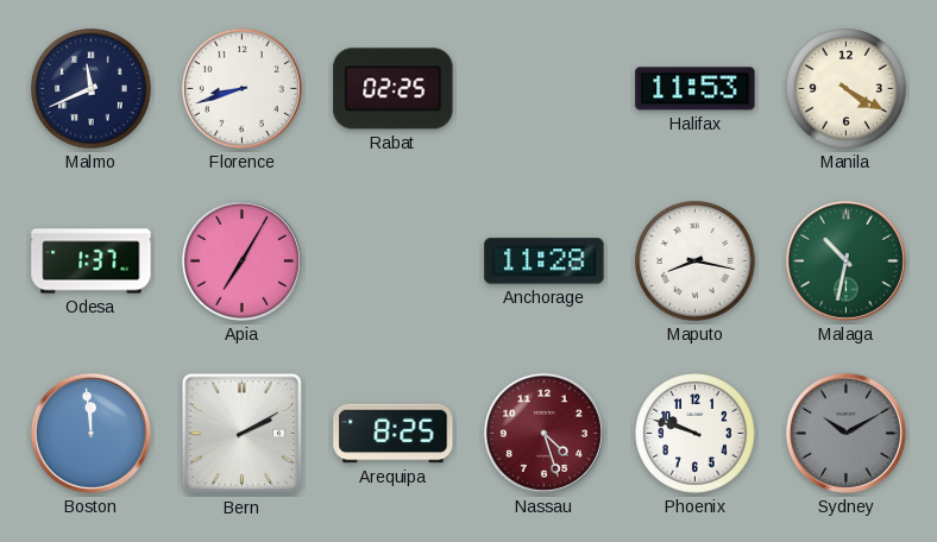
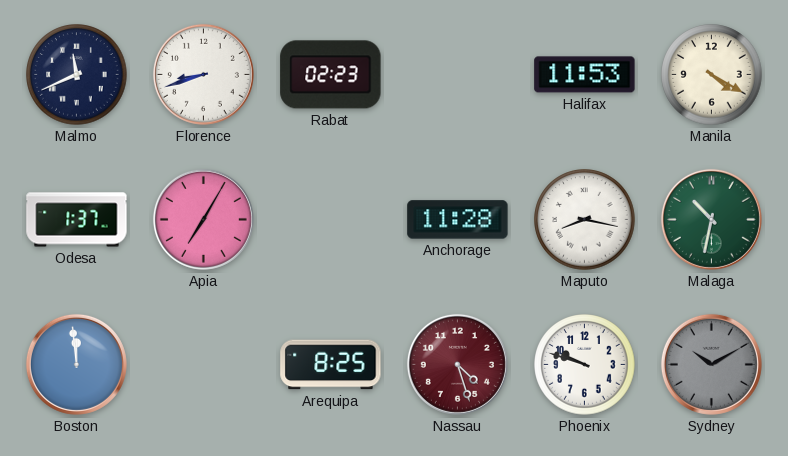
Rabat: 02:25 -> 02:23
Bern: 2:10 -> none
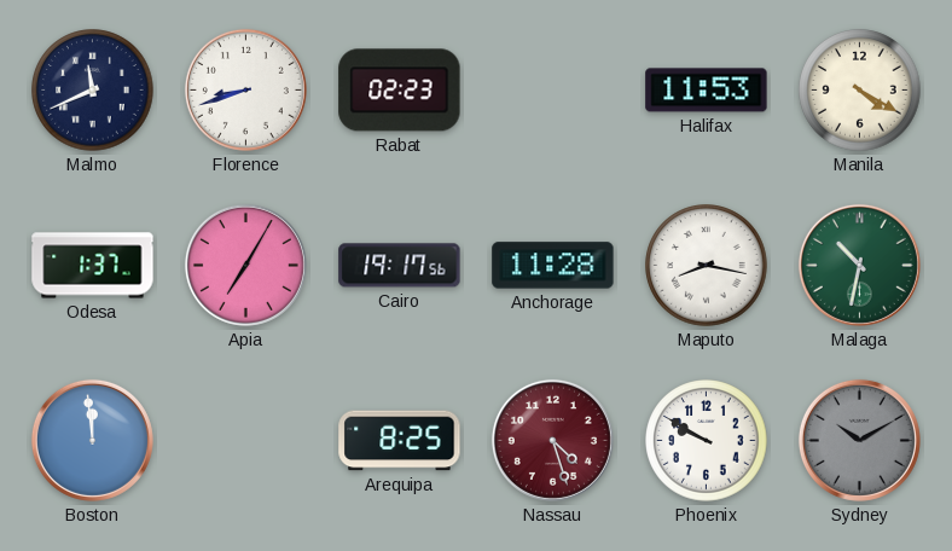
Cairo: none -> 19:17
Phoenix: 9:48 -> 9:50
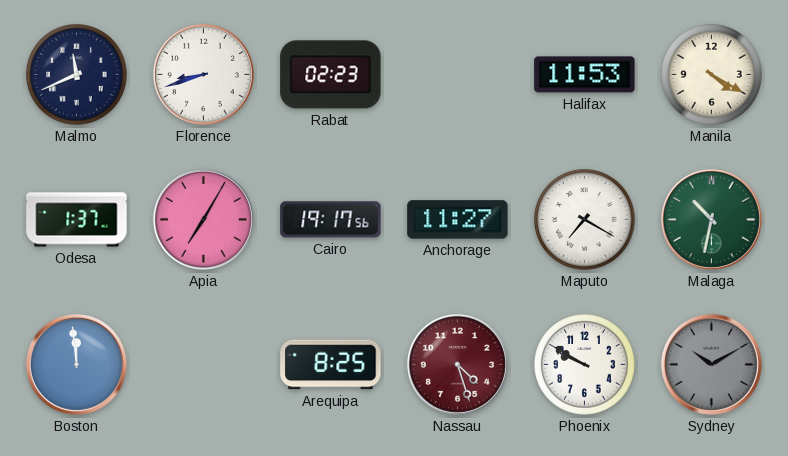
Anchorage: 11:28 -> 11:27
Maputo: 8:17 -> 7:20
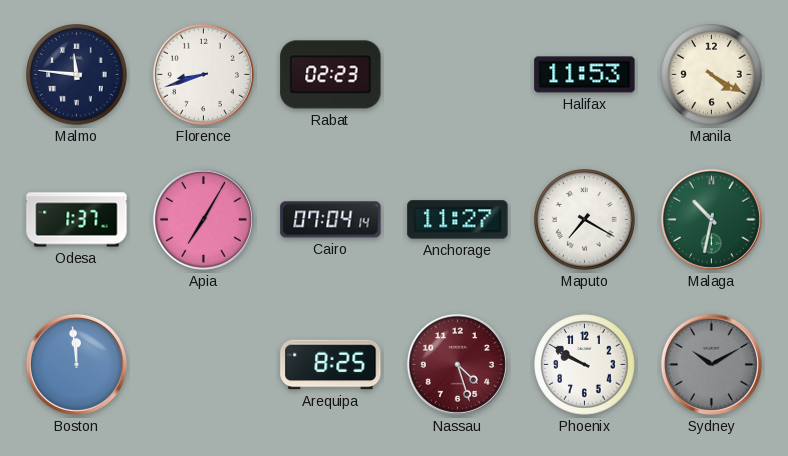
Malmo: 11:41 -> 11:46
Cairo: 19:17 -> 07:04
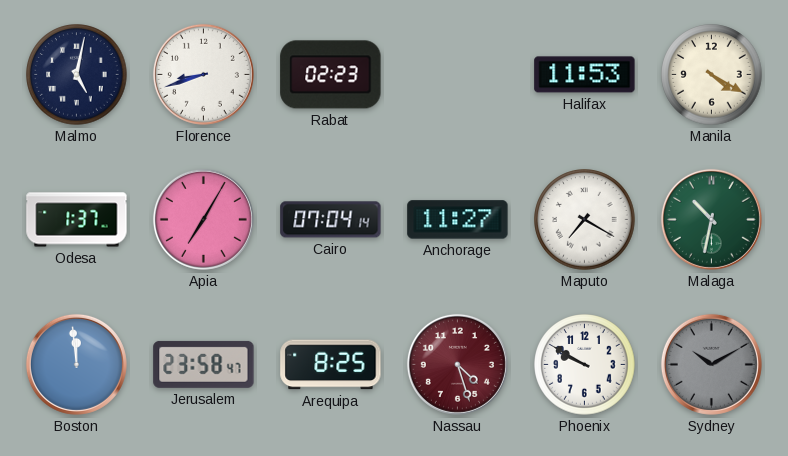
Malmo: 11:46 -> 5:02
Jerusalem: none -> 23:58
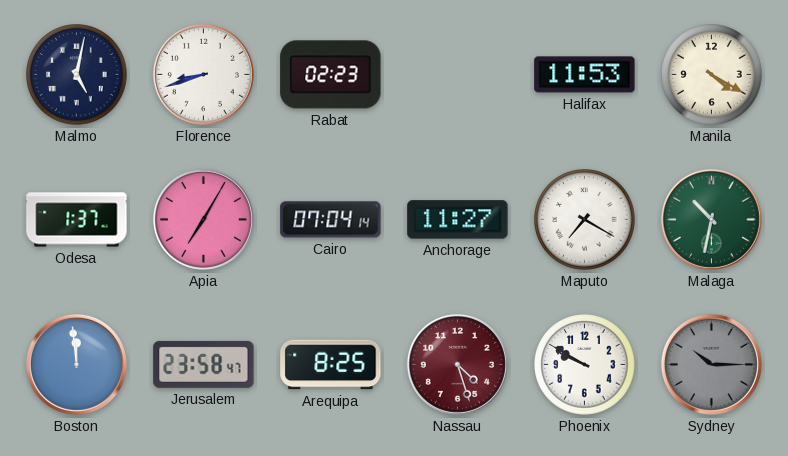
Sydney: 10:10 -> 10:15
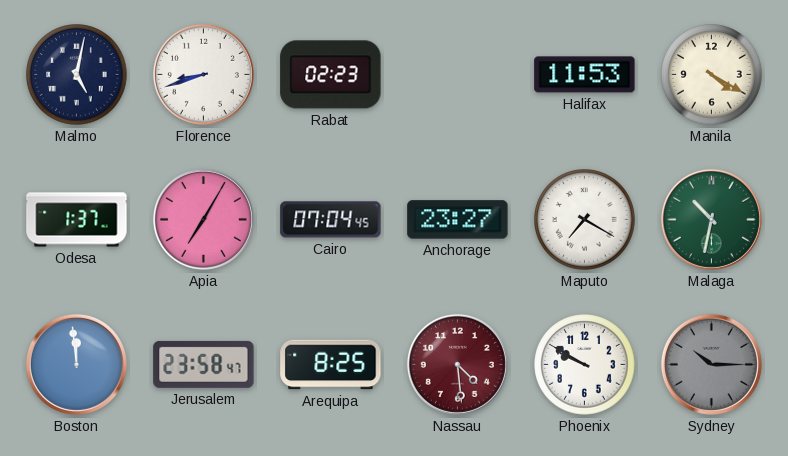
Cairo: 07:04:14 -> 07:04:45
Anchorage: 11:27 -> 23:27
Nassau: 4:27 -> 4:29
